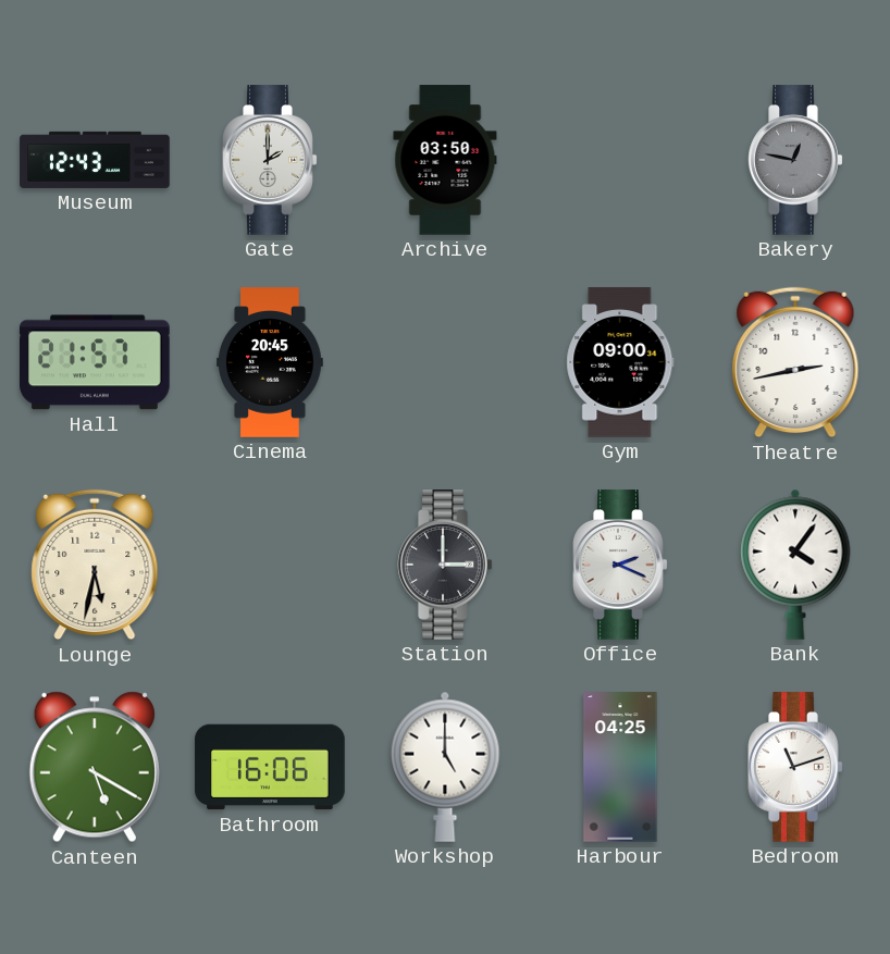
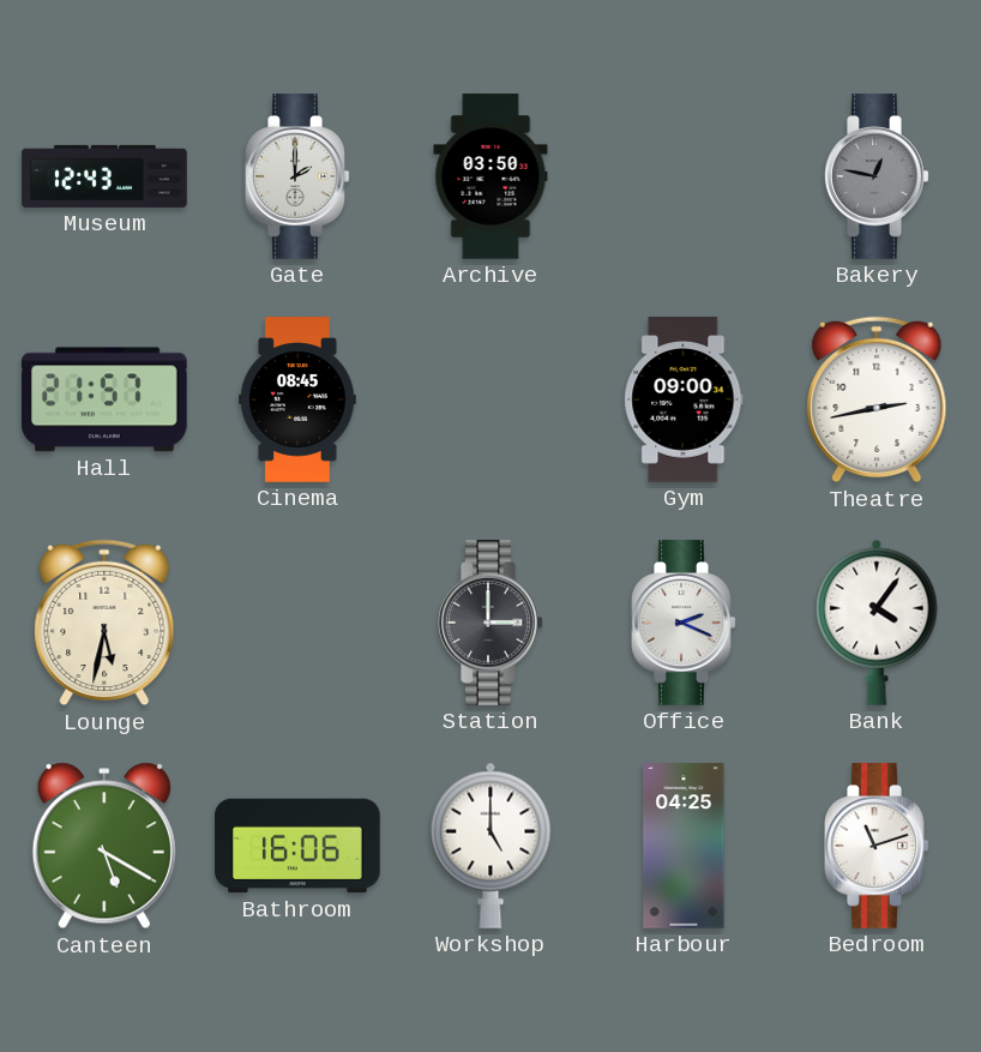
Cinema: 20:45 -> 08:45
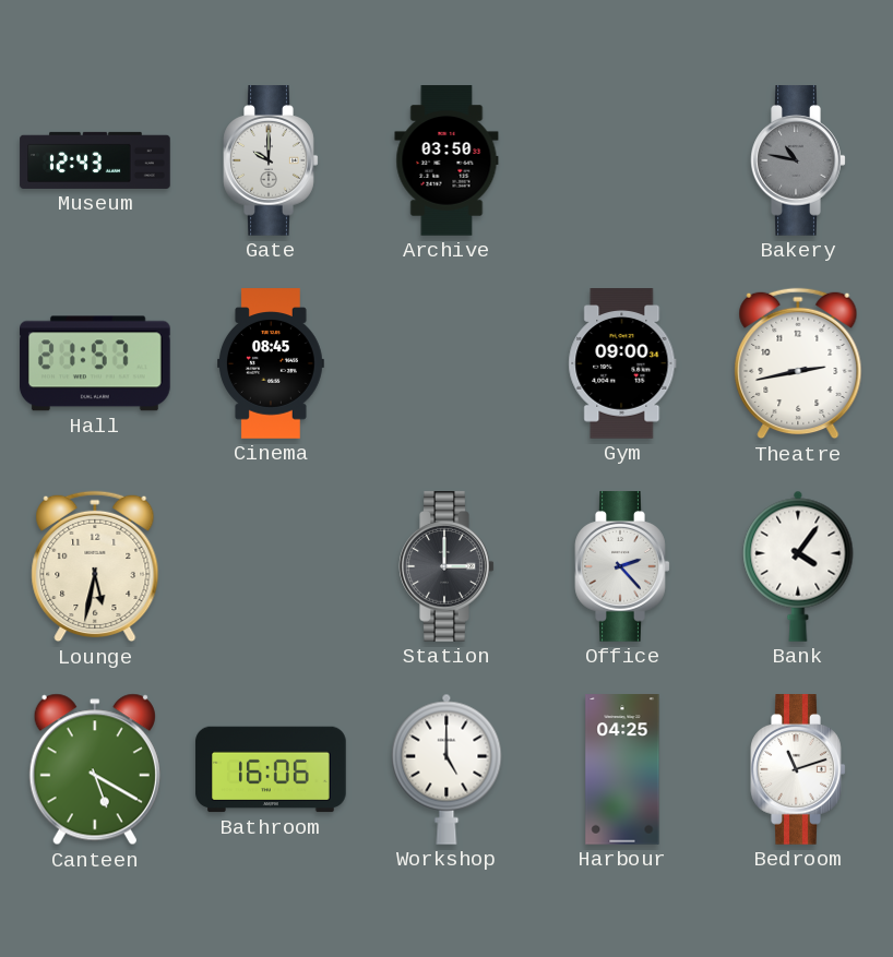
Gate: 2:00 -> 10:00
Bakery: 12:47 -> 10:47
Office: 2:19 -> 2:23
